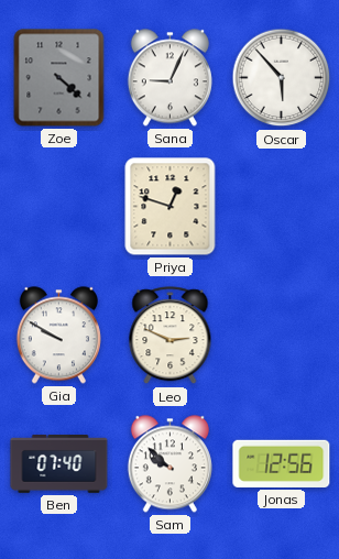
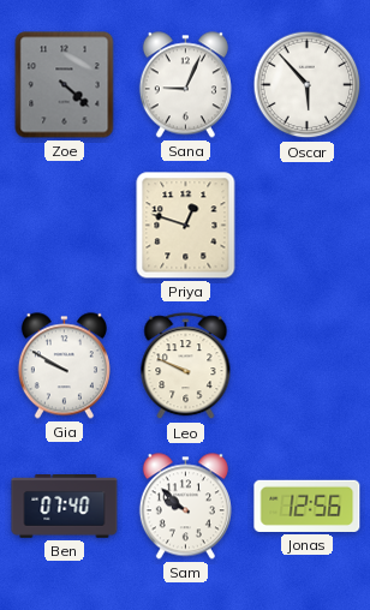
Leo: 2:49 -> 9:49
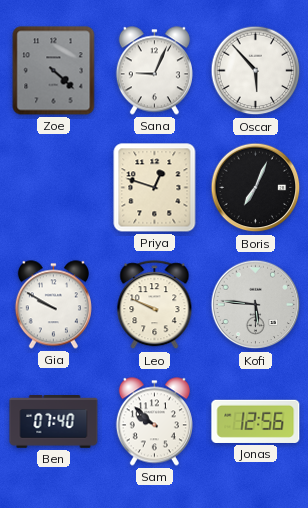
Boris: none -> 7:04
Kofi: none -> 5:46
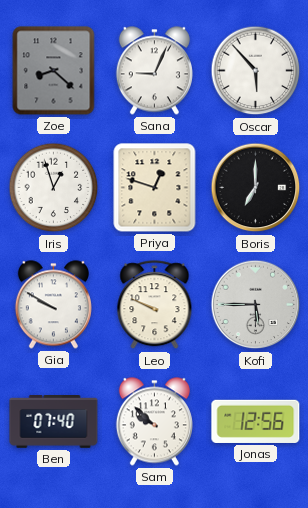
Zoe: 4:22 -> 8:22
Iris: none -> 12:57
Boris: 7:04 -> 7:00
Kofi: 5:46 -> 5:45
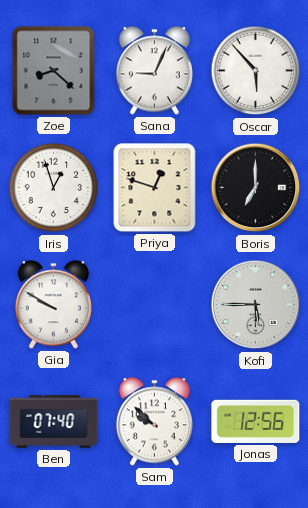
Leo: 9:49 -> none
